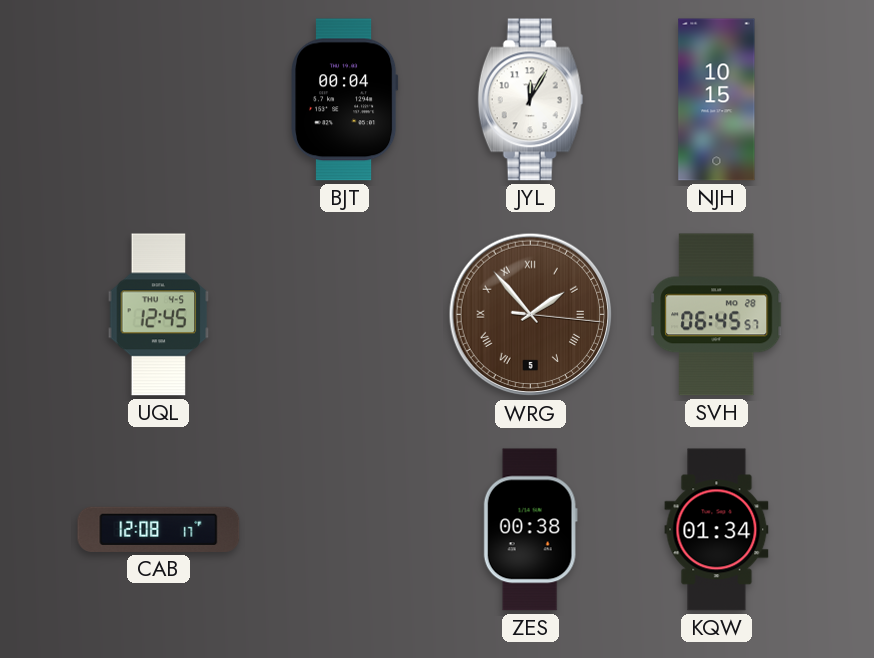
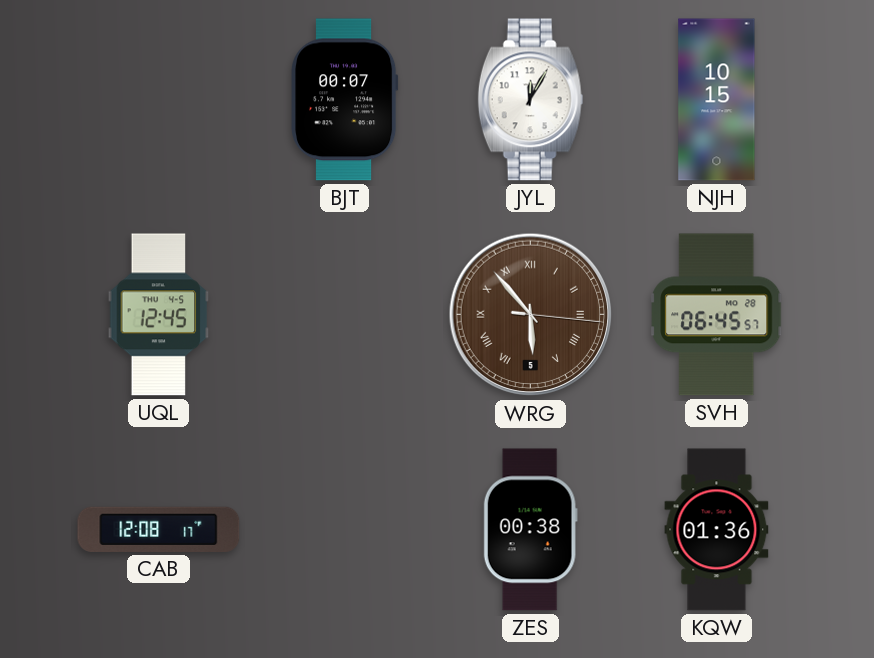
BJT: 00:04 -> 00:07
WRG: 1:53 -> 5:53
KQW: 01:34 -> 01:36
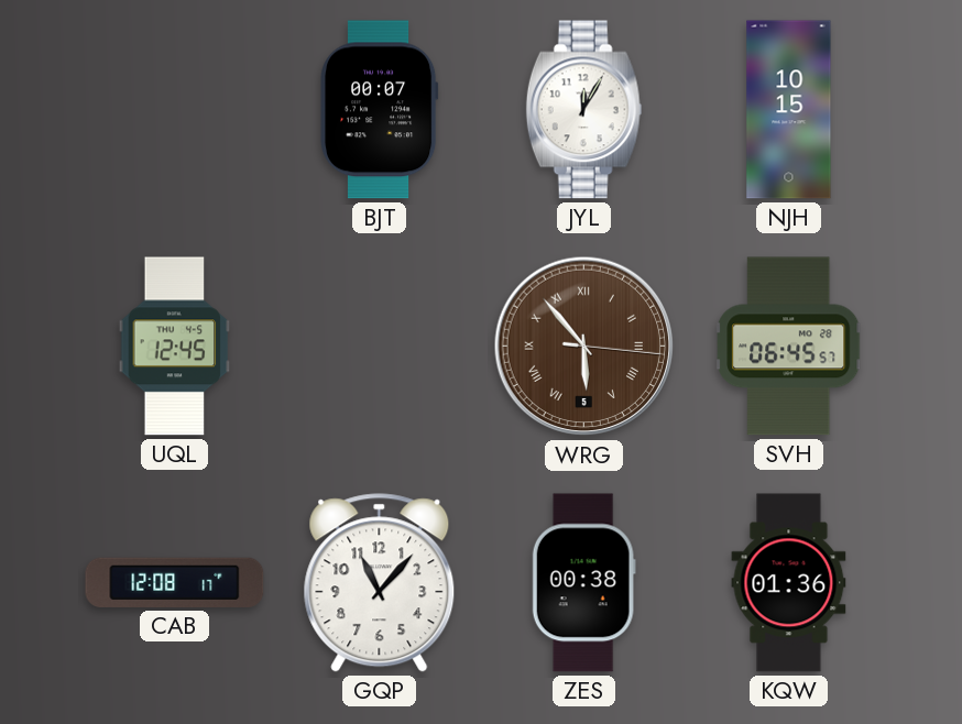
GQP: none -> 11:07
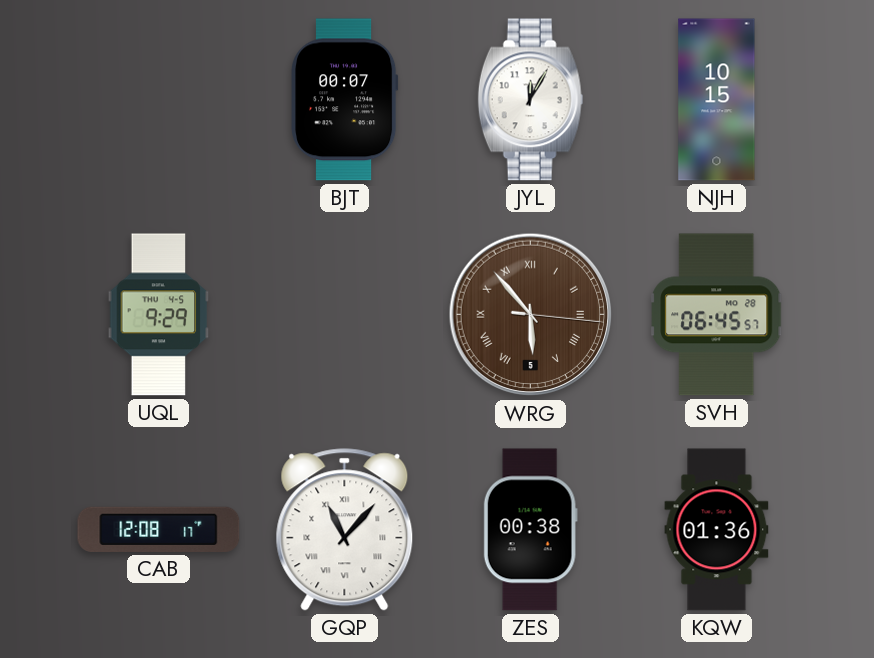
UQL: 12:45 -> 9:29
GQP numerals: Arabic -> Roman
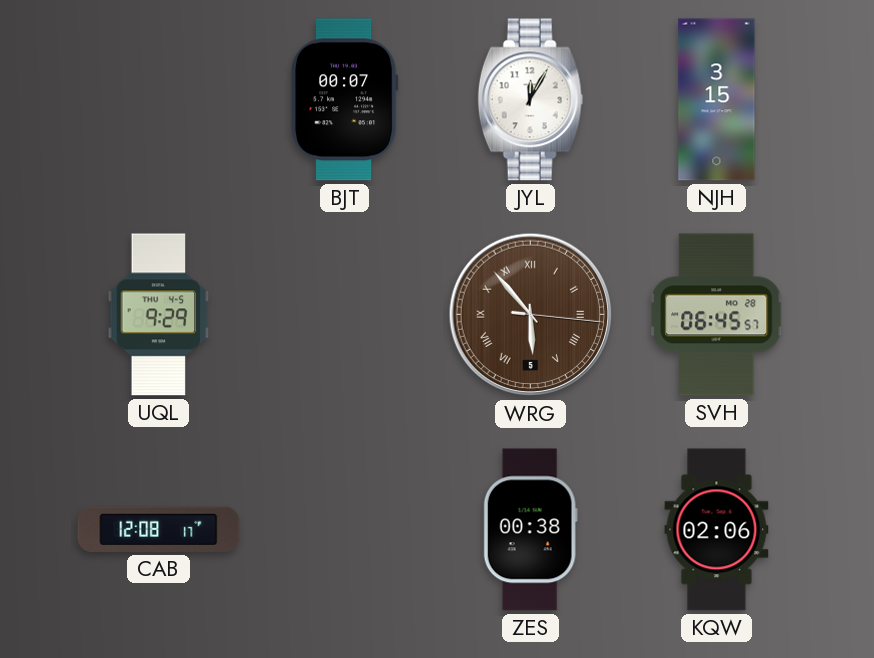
NJH: 10:15 -> 3:15
GQP: 11:07 -> none
KQW: 01:36 -> 02:06
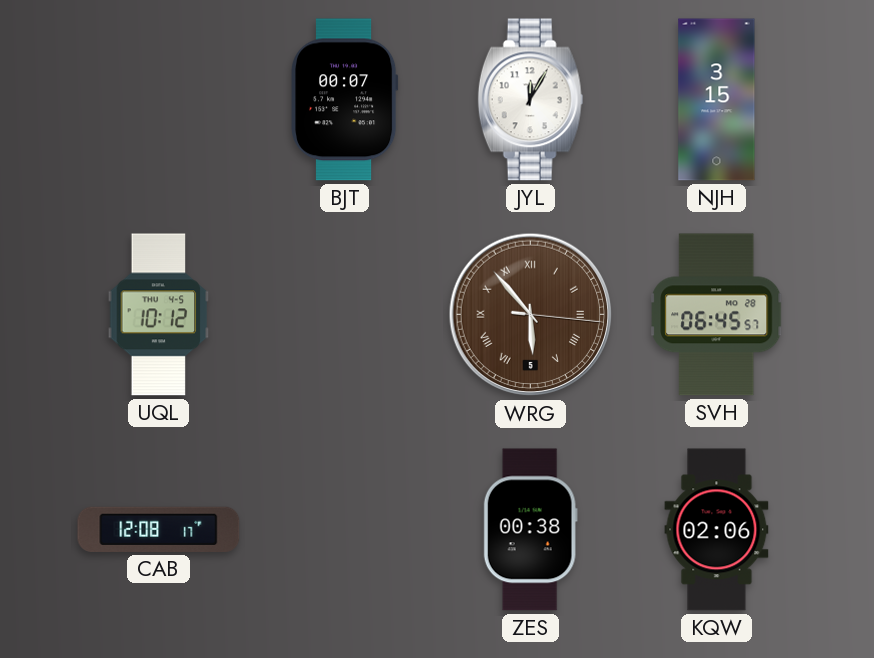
UQL: 9:29 -> 10:12
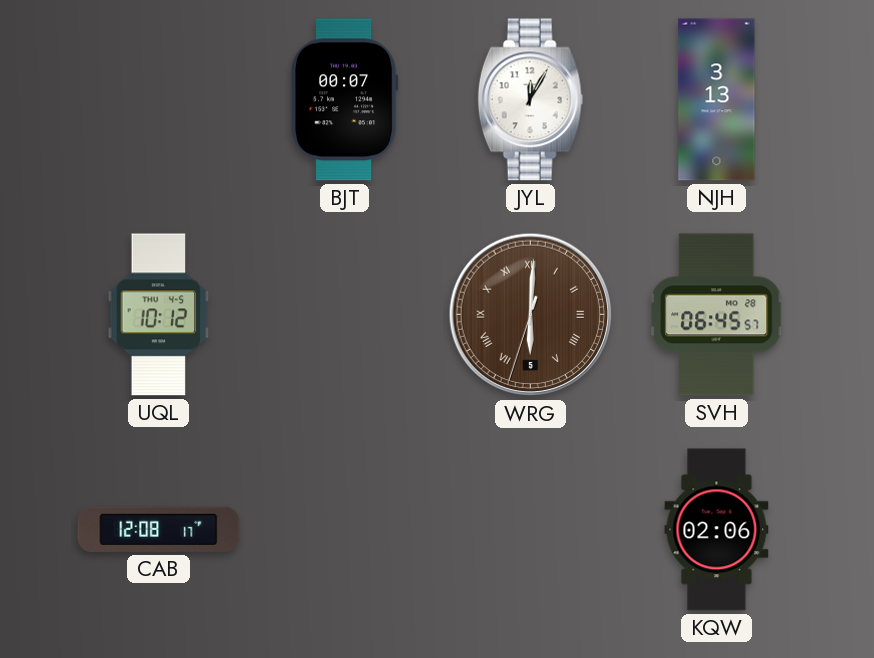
NJH: 3:15 -> 3:13
WRG: 5:53 -> 6:00
ZES: 00:38 -> none
